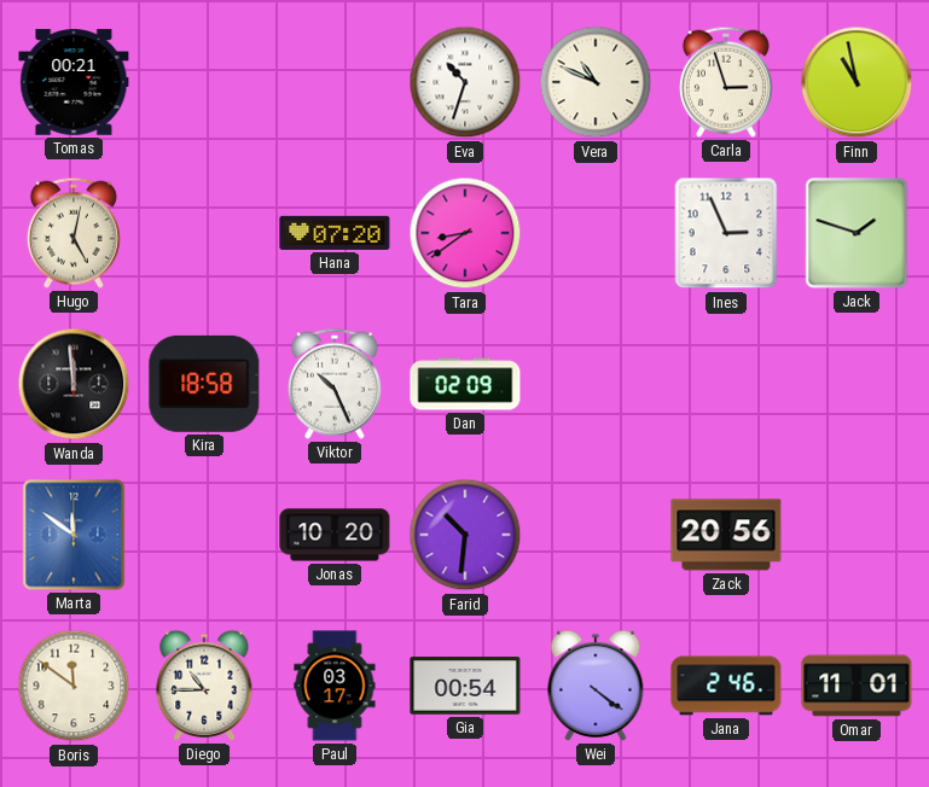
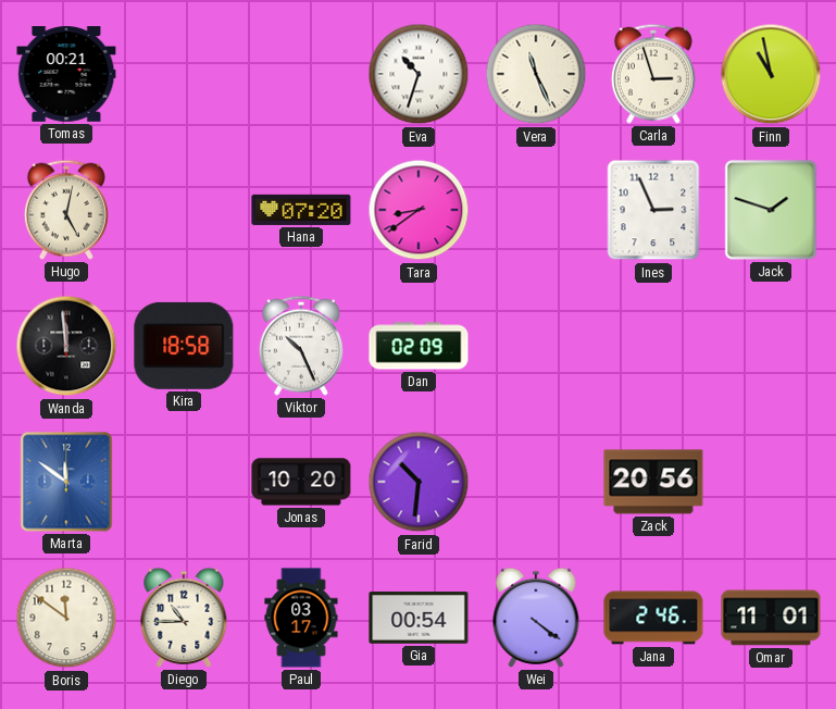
Vera: 10:49 -> 11:26
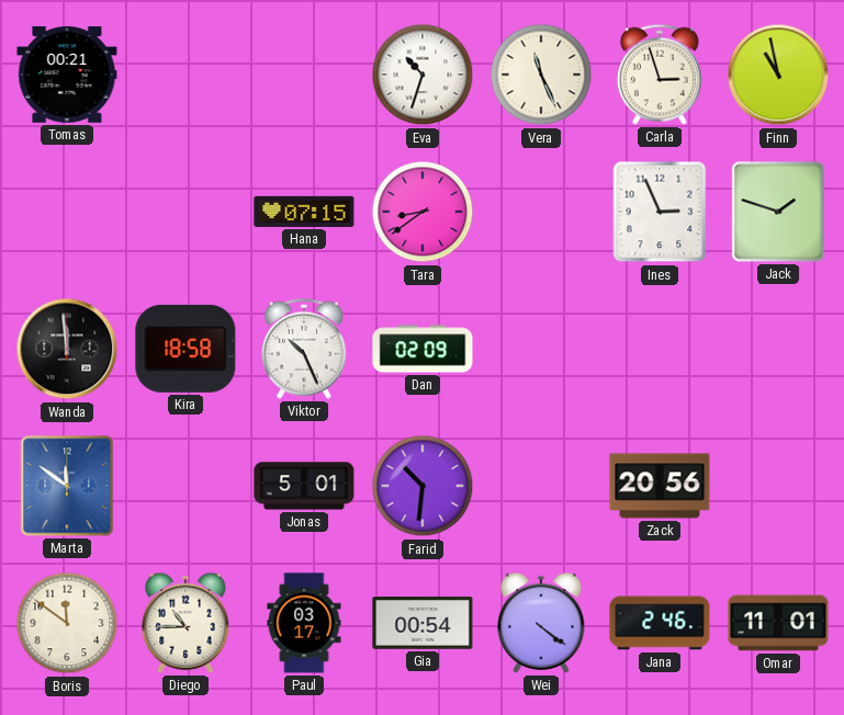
Hugo: 5:02 -> none
Hana: 07:20 -> 07:15
Jonas: 10:20 -> 5:01
